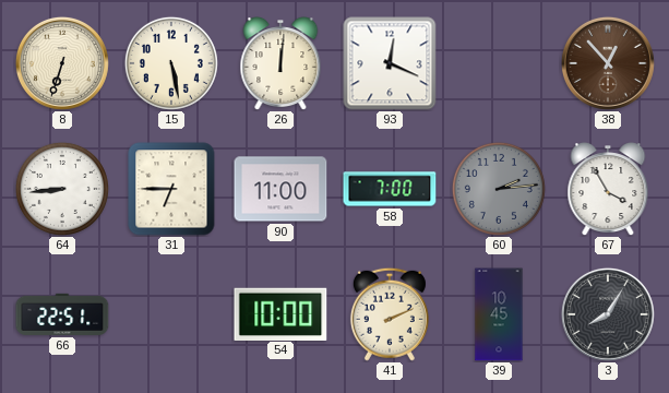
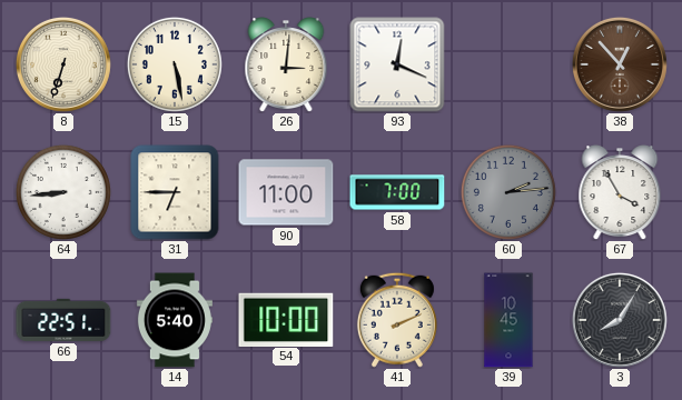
26: 12:01 -> 3:01
14: none -> 5:40
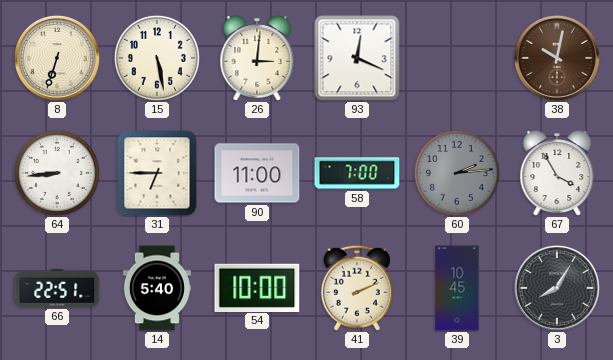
38: 12:53 -> 10:02
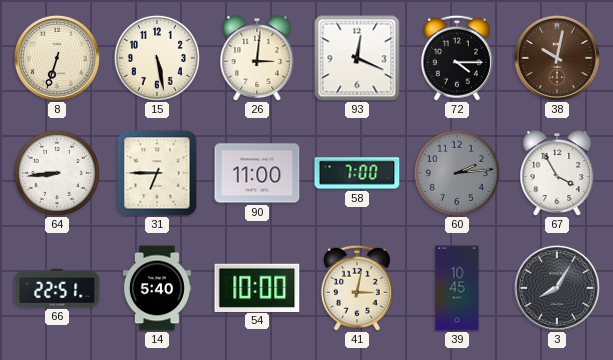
72: none -> 4:15
41: 2:11 -> 3:02
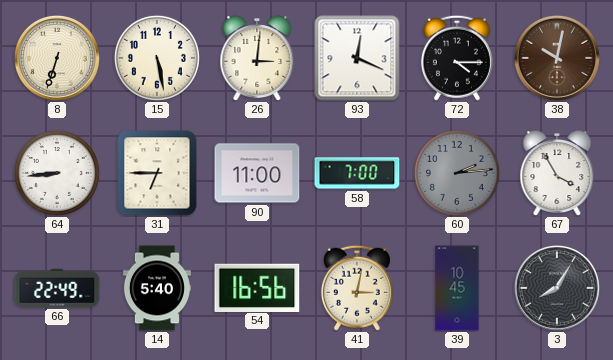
66: 22:51 -> 22:49
54: 10:00 -> 16:56
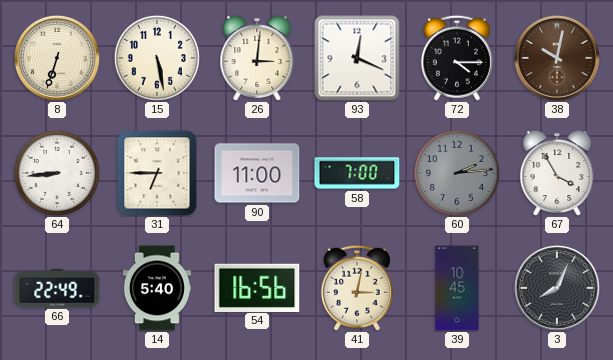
3: 8:05 -> 8:04
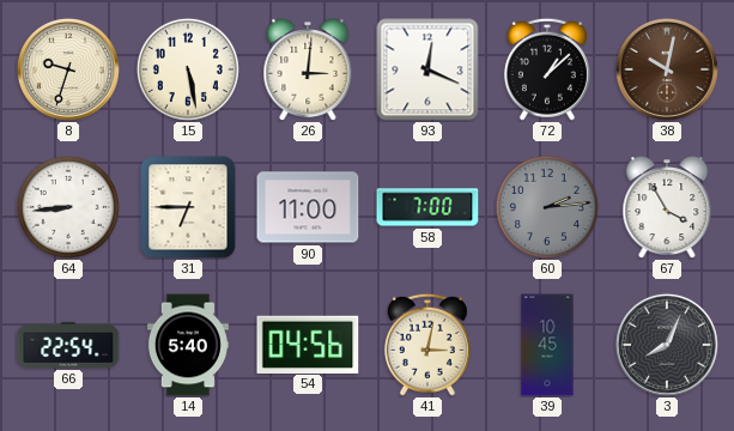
8: 6:33 -> 9:33
72: 4:15 -> 1:08
66: 22:49 -> 22:54
54: 16:56 -> 04:56
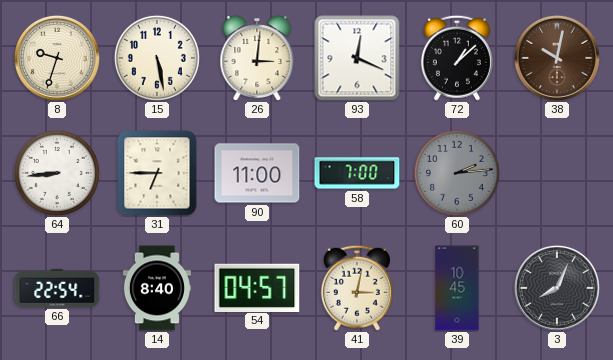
67: 3:55 -> none
14: 5:40 -> 8:40
54: 04:56 -> 04:57
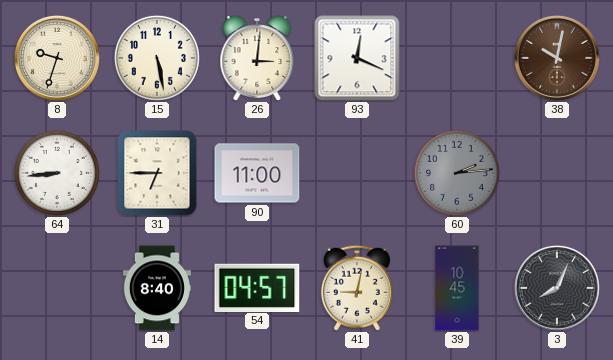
72: 1:08 -> none
58: 7:00 -> none
66: 22:54 -> none
41: 3:02 -> 9:02
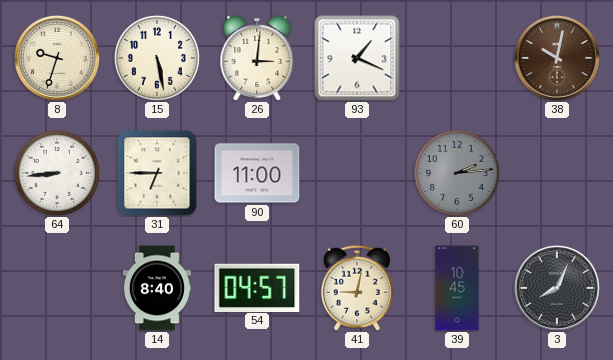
93: 12:19 -> 1:19
